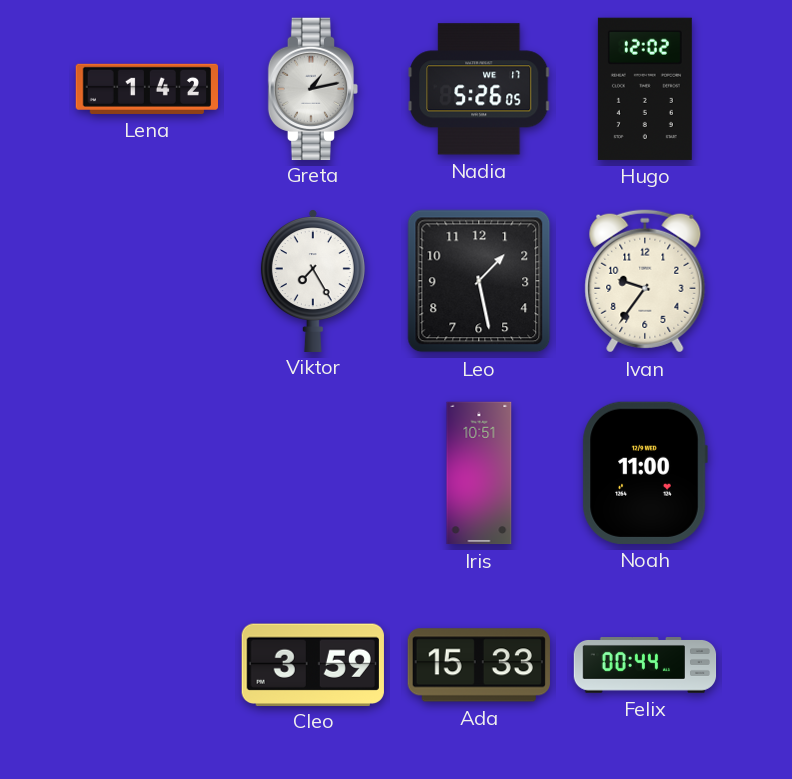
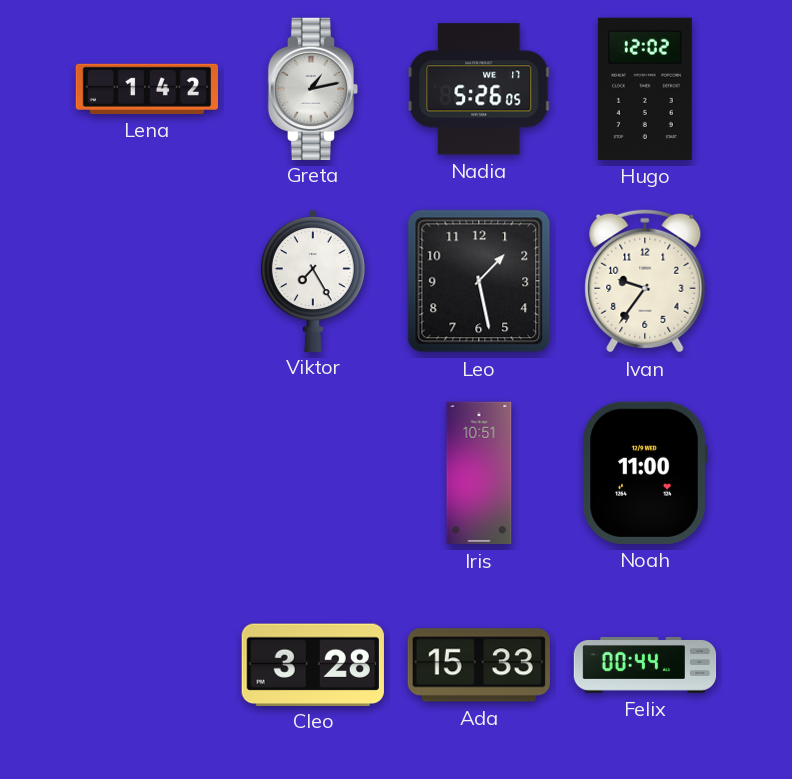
Cleo: 3:59 -> 3:28
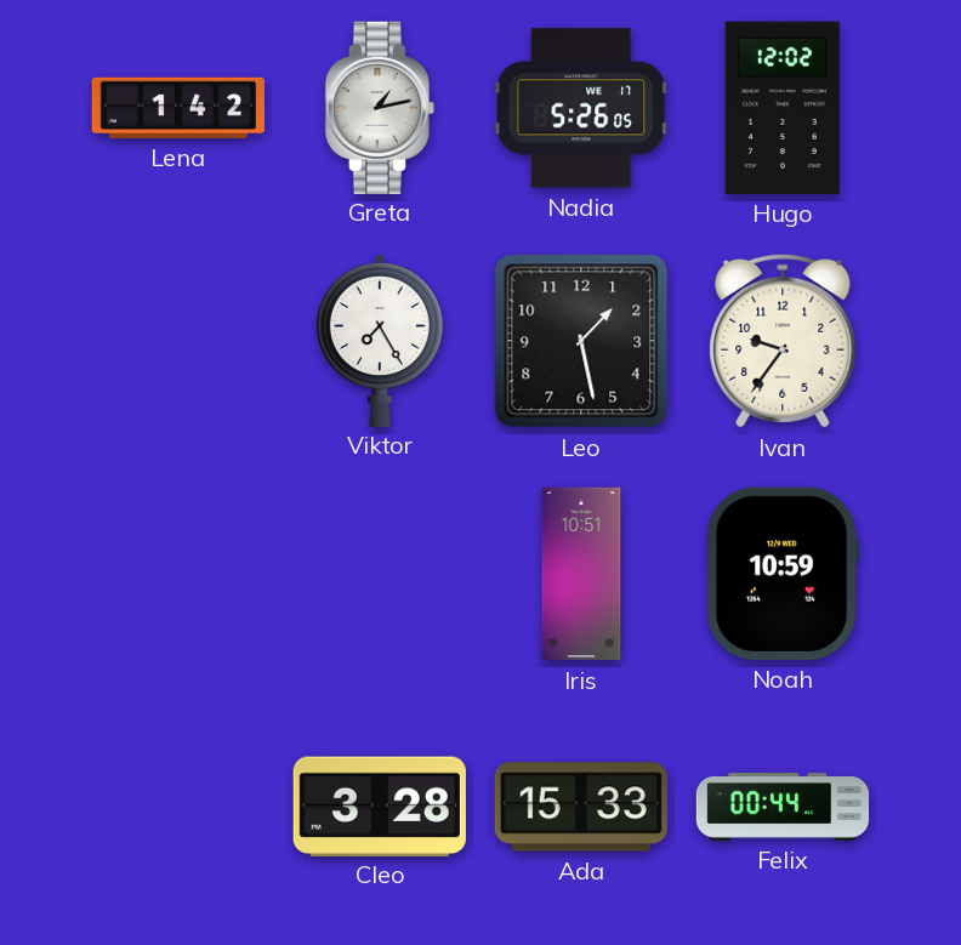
Noah: 11:00 -> 10:59
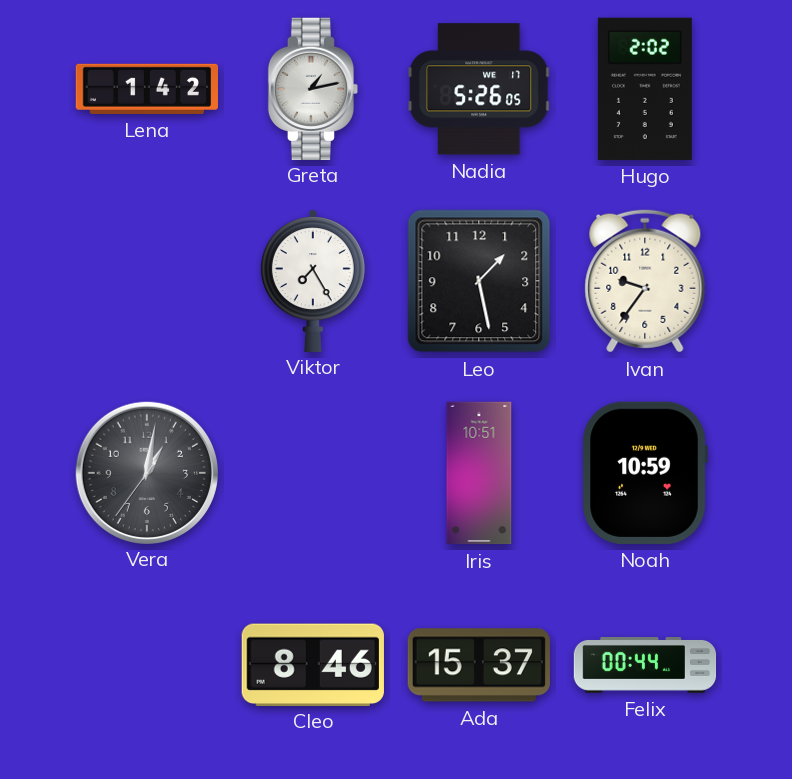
Hugo: 12:02 -> 2:02
Vera: none -> 1:01
Cleo: 3:28 -> 8:46
Ada: 15:33 -> 15:37
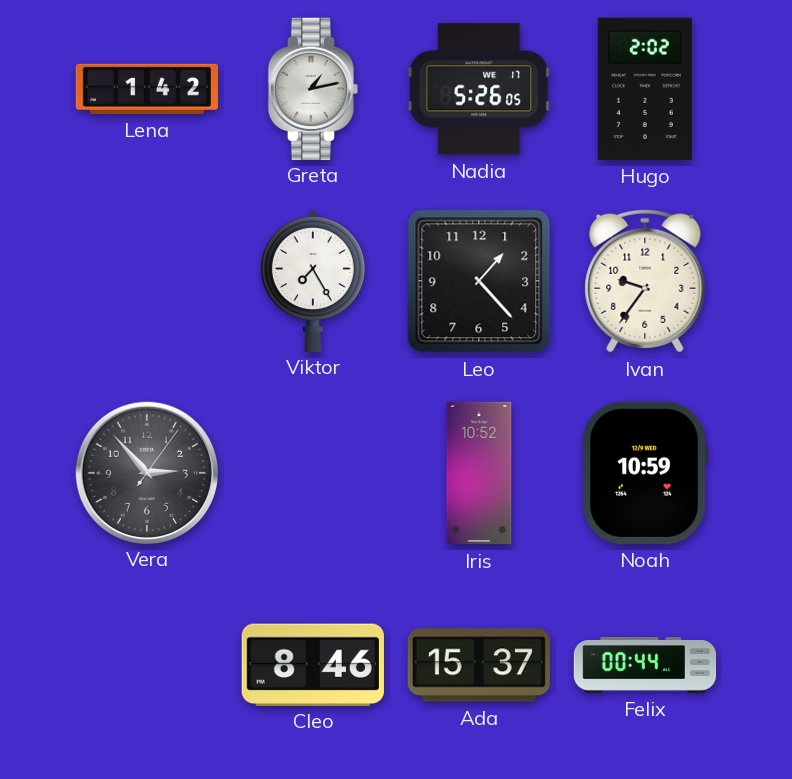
Leo: 1:28 -> 1:23
Vera: 1:01 -> 2:53
Iris: 10:51 -> 10:52
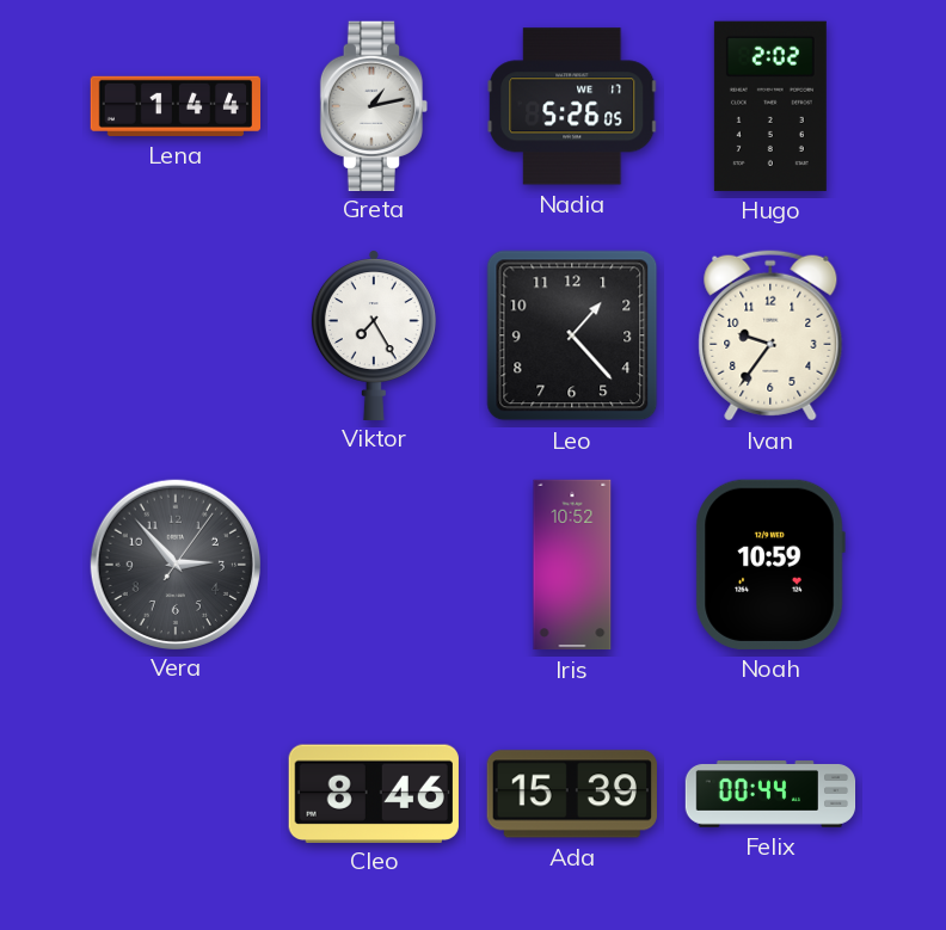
Lena: 1:42 -> 1:44
Ada: 15:37 -> 15:39
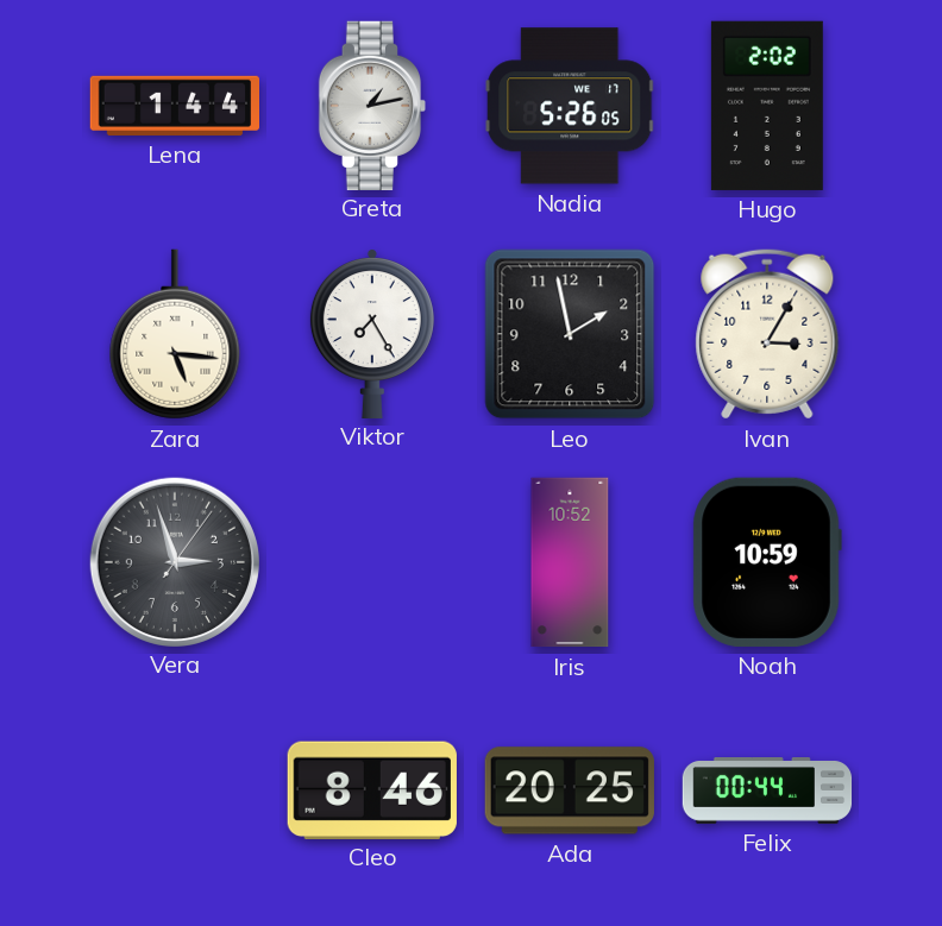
Zara: none -> 5:16
Leo: 1:23 -> 1:58
Ivan: 9:36 -> 3:05
Vera: 2:53 -> 2:57
Ada: 15:39 -> 20:25
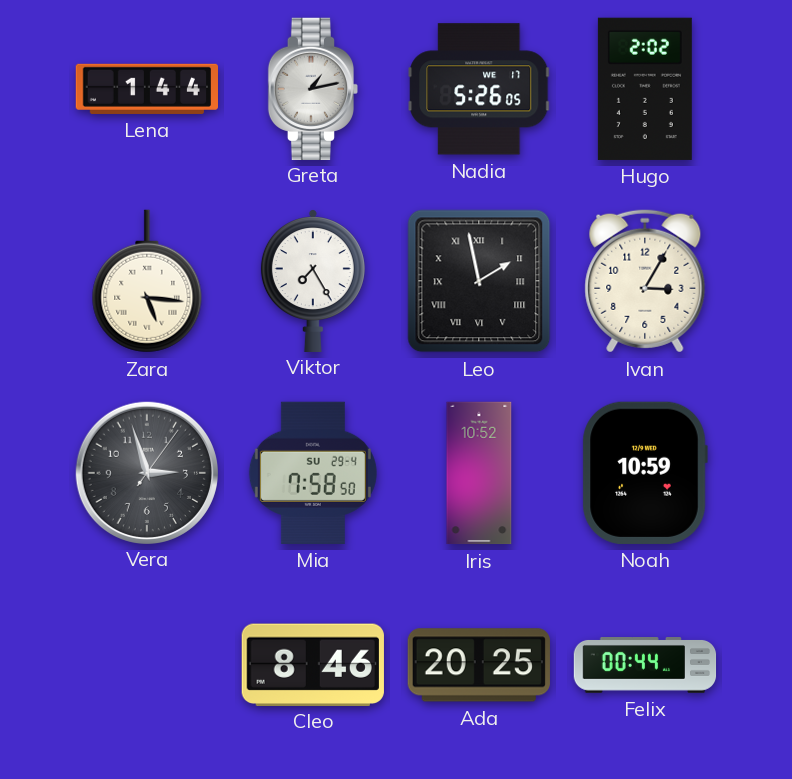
Leo numerals: Arabic -> Roman
Mia: none -> 7:58
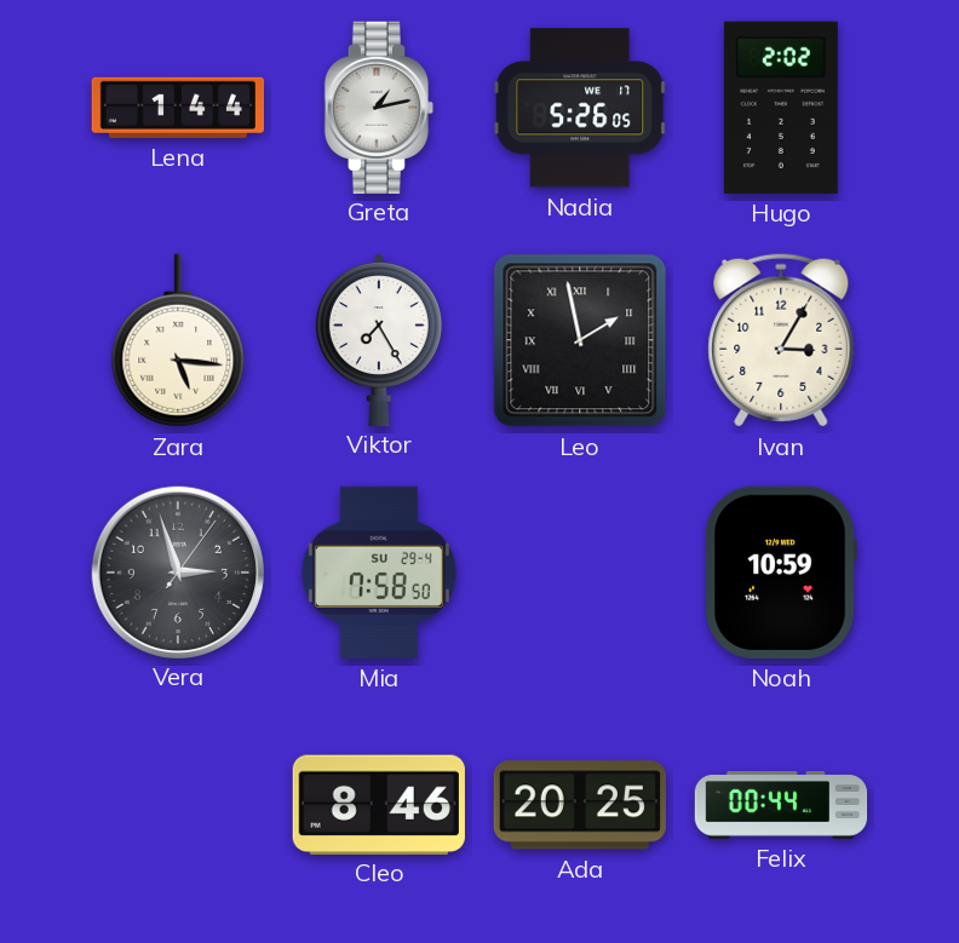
Iris: 10:52 -> none
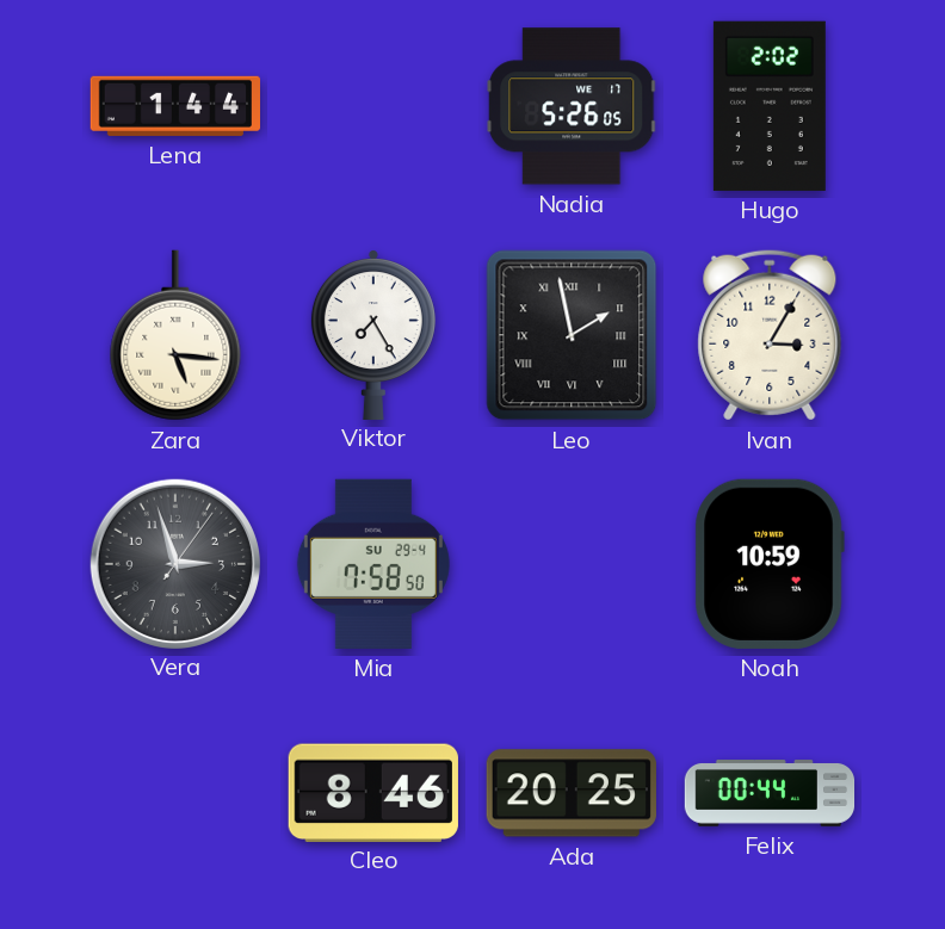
Greta: 1:13 -> none
